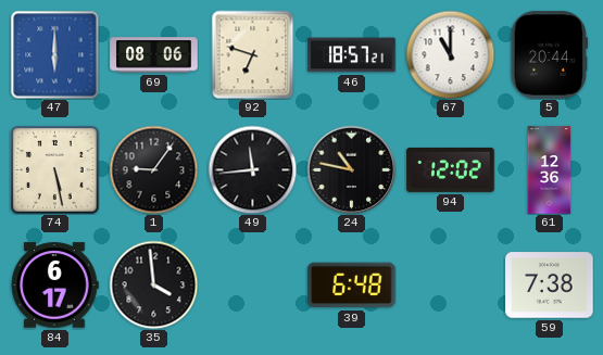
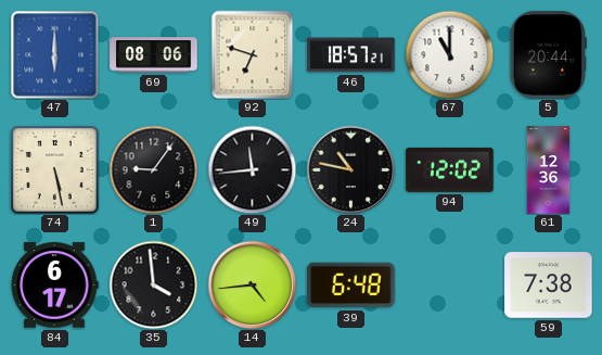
14: none -> 4:44
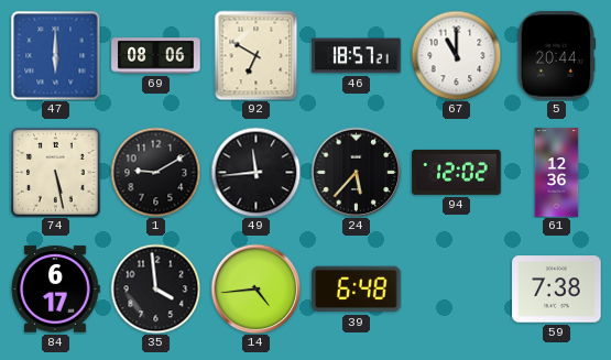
92: 6:48 -> 6:50
1: 9:06 -> 9:10
24: 10:47 -> 5:37
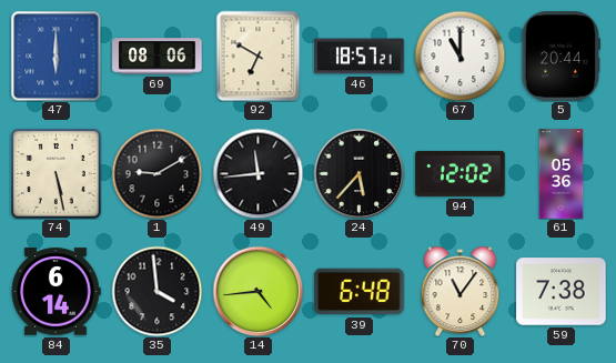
61: 12:36 -> 05:36
84: 6:17 -> 6:14
70: none -> 11:06
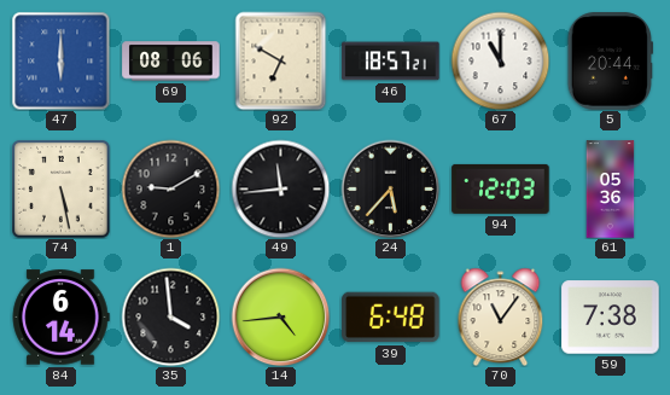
94: 12:02 -> 12:03
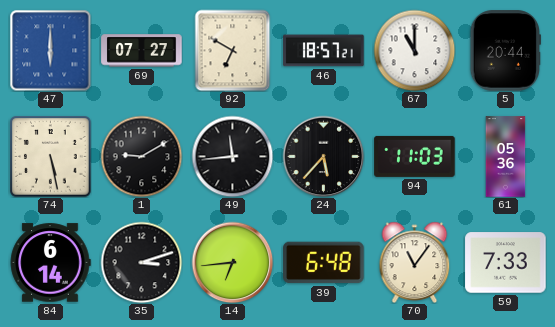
69: 08:06 -> 07:27
94: 12:03 -> 11:03
35: 3:59 -> 3:12
14: 4:44 -> 6:44
59: 7:38 -> 7:33
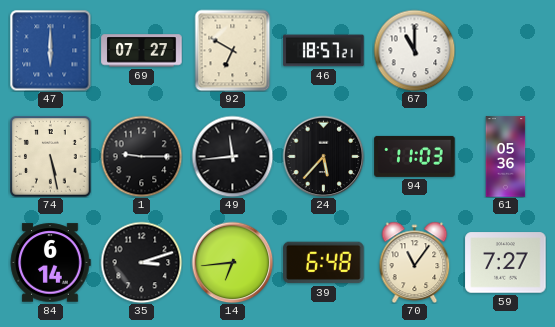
5: 20:44 -> none
1: 9:10 -> 9:15
59: 7:33 -> 7:27
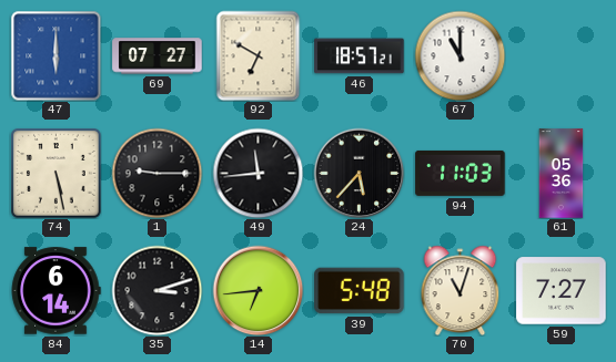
39: 6:48 -> 5:48
70: 11:06 -> 11:03
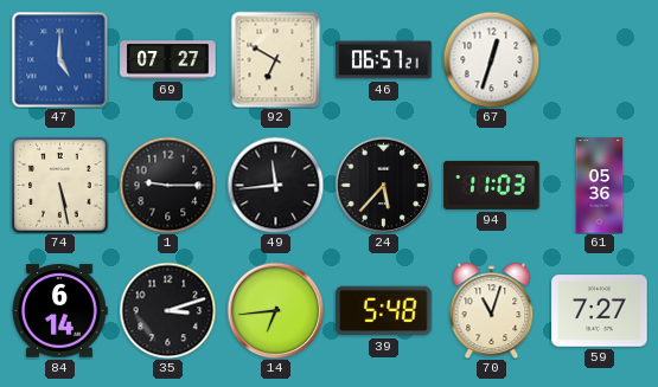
47: 6:00 -> 5:00
46: 18:57 -> 06:57
67: 11:00 -> 12:33
